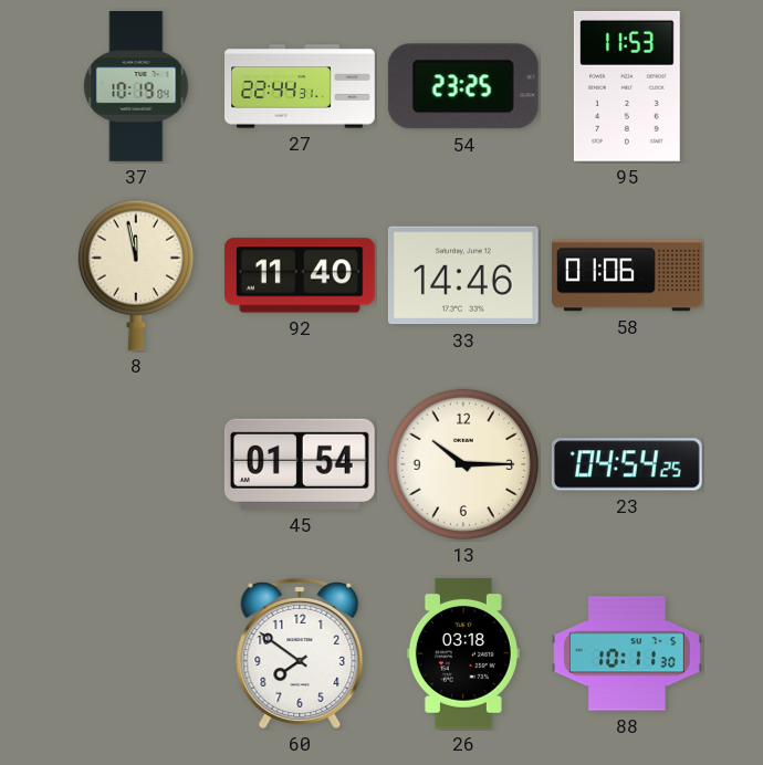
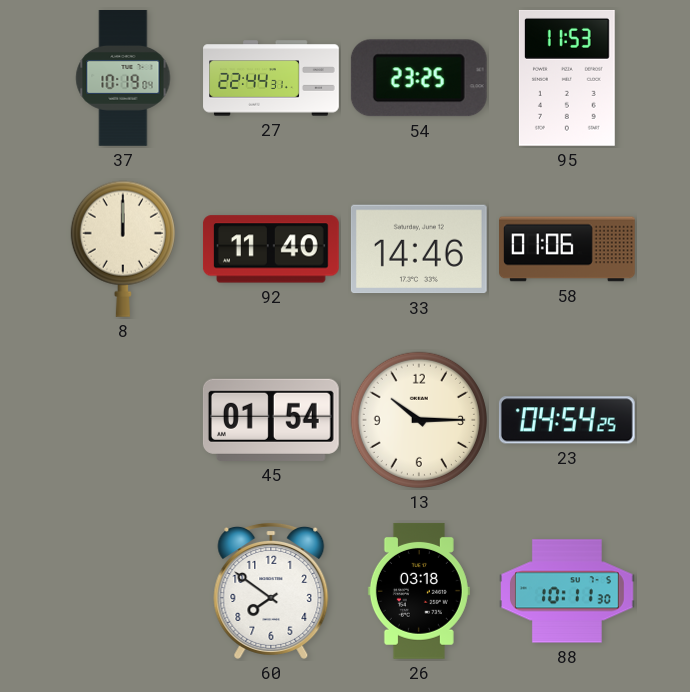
8: 11:58 -> 12:00
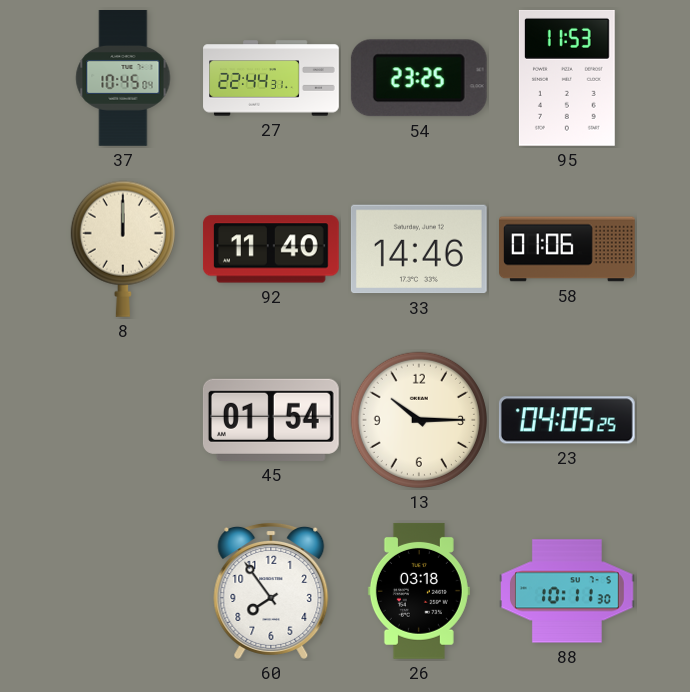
37: 10:19 -> 10:45
23: 04:54 -> 04:05
60: 7:51 -> 7:54
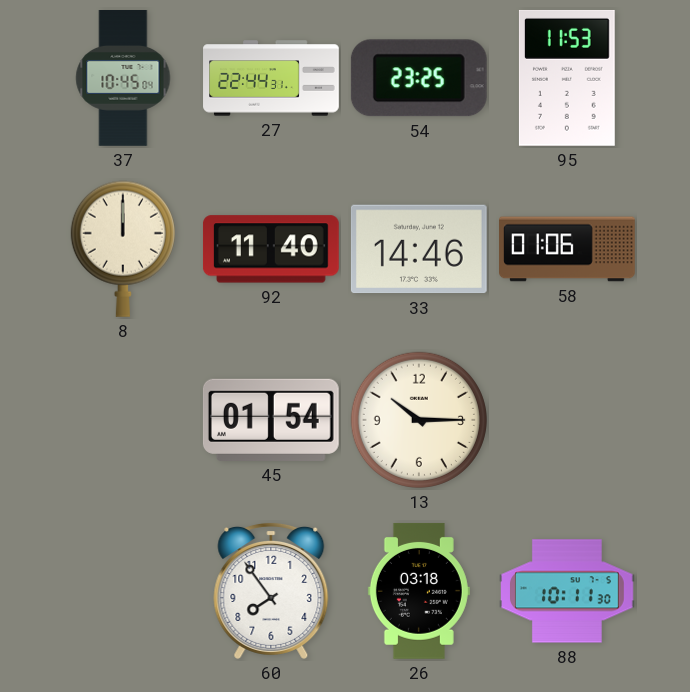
23: 04:05 -> none
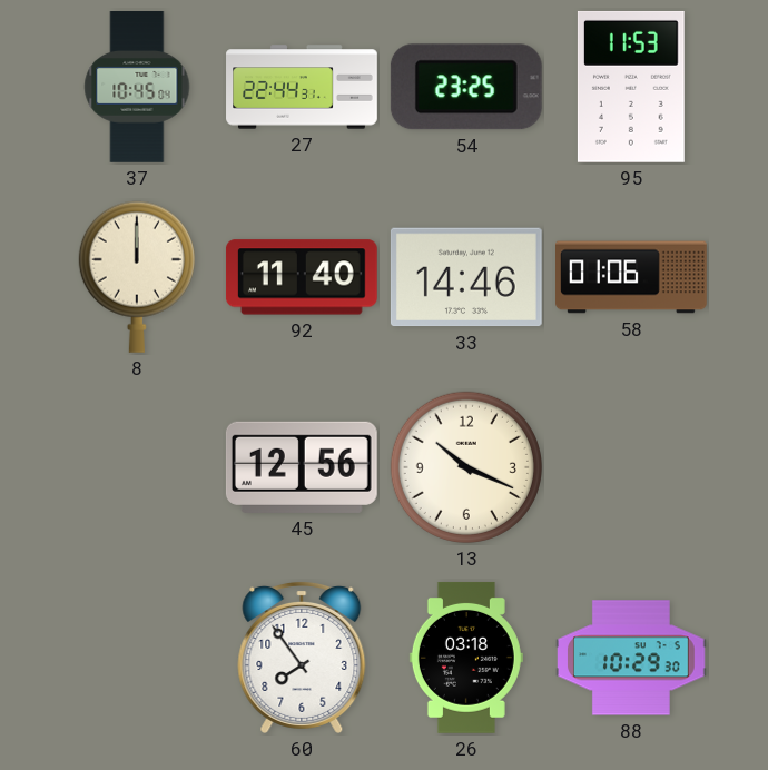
45: 01:54 -> 12:56
13: 10:15 -> 10:19
88: 10:11 -> 10:29
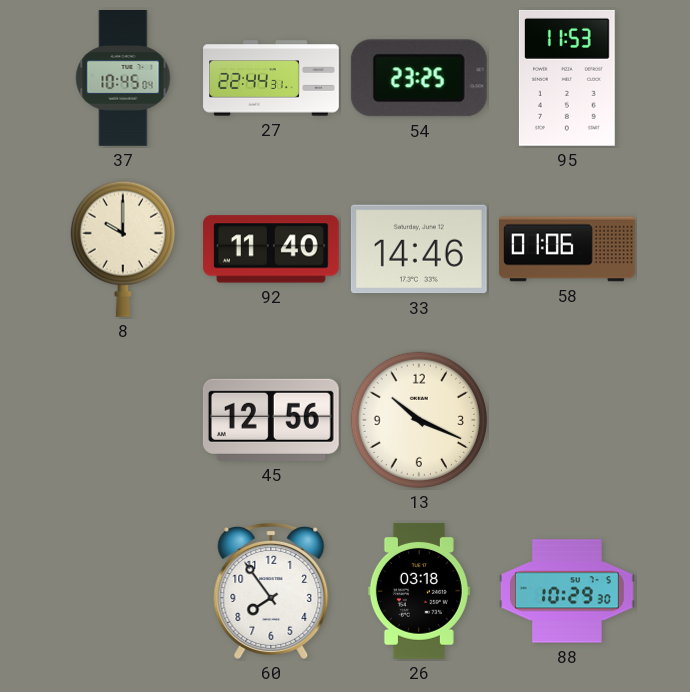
8: 12:00 -> 10:00
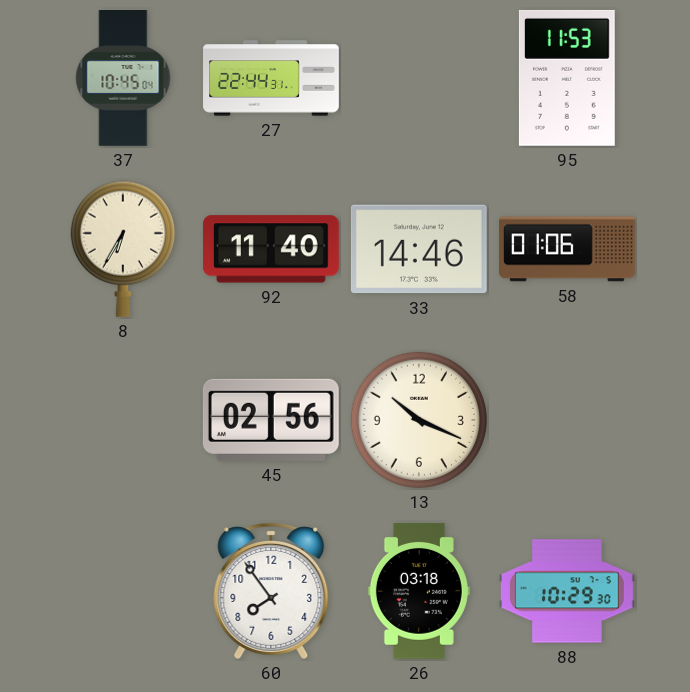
54: 23:25 -> none
8: 10:00 -> 6:35
45: 12:56 -> 02:56
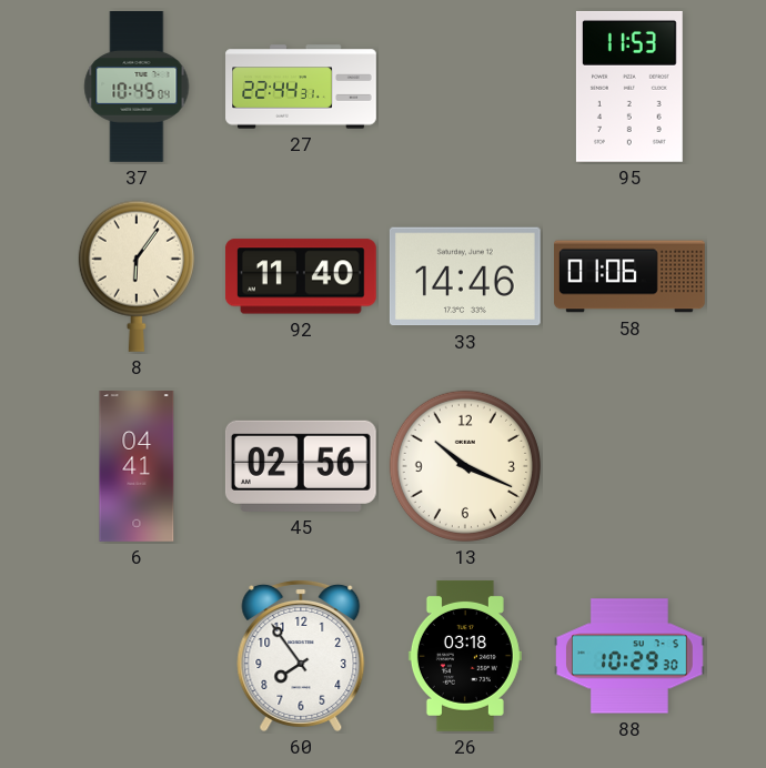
8: 6:35 -> 6:06
6: none -> 04:41
